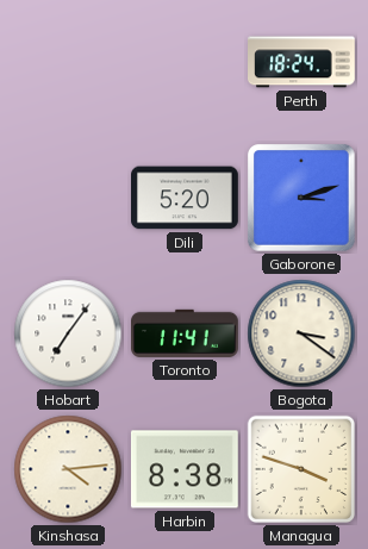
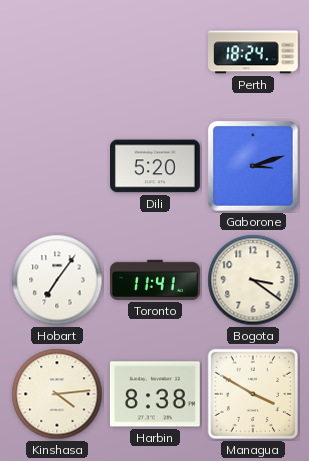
Managua: 3:48 -> 3:50
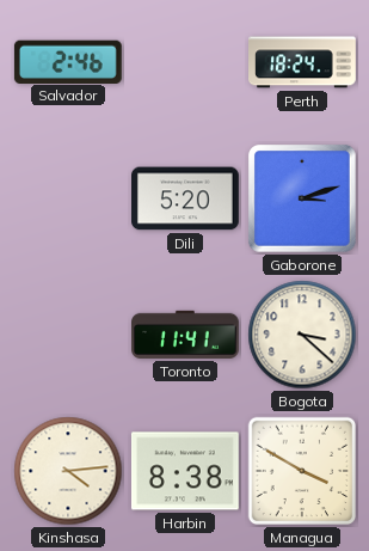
Salvador: none -> 2:46
Hobart: 7:06 -> none
Bogota: 3:21 -> 3:22
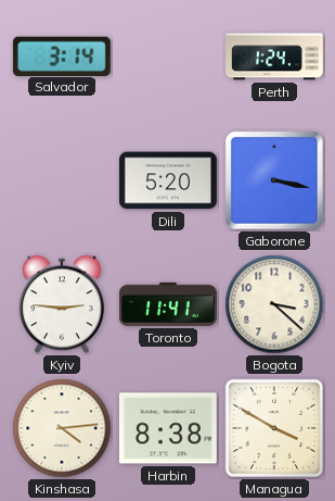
Salvador: 2:46 -> 3:14
Perth: 18:24 -> 1:24
Gaborone: 3:12 -> 3:17
Kyiv: none -> 2:46
